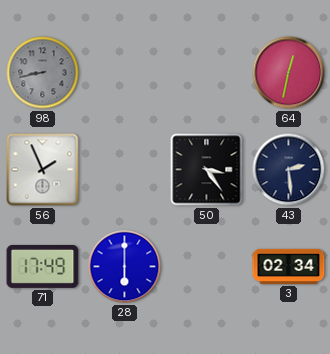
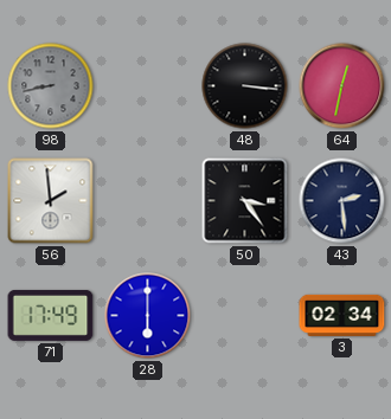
48: none -> 3:16
56: 1:56 -> 1:59
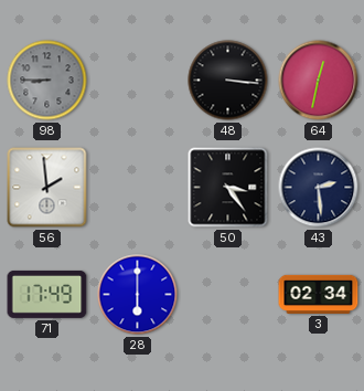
98: 8:43 -> 8:45
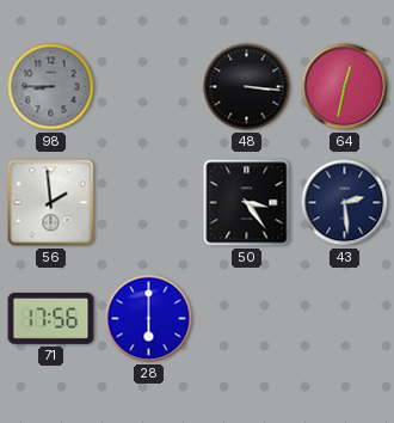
71: 17:49 -> 17:56
3: 02:34 -> none
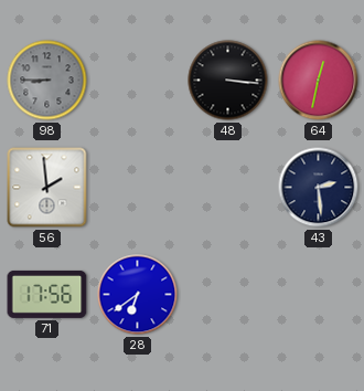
50: 3:24 -> none
28: 6:00 -> 6:39
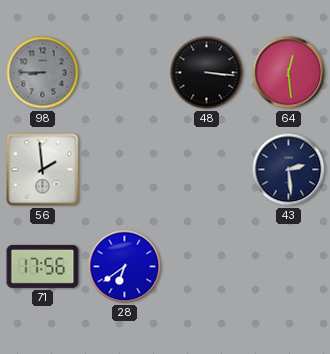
64: 12:32 -> 12:29
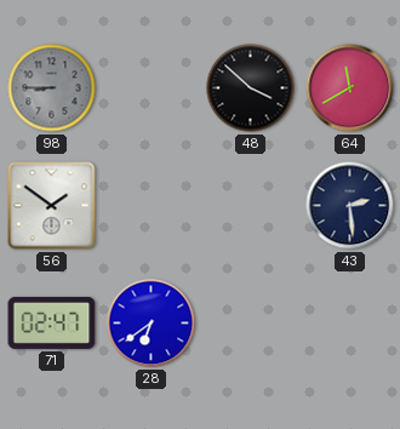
48: 3:16 -> 3:52
64: 12:29 -> 11:40
56: 1:59 -> 1:51
71: 17:56 -> 02:47
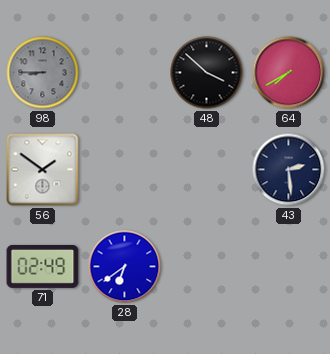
64: 11:40 -> 7:40
71: 02:47 -> 02:49
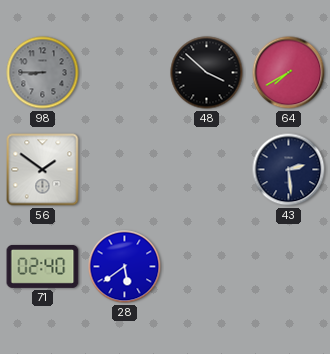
71: 02:49 -> 02:40
28: 6:39 -> 5:39
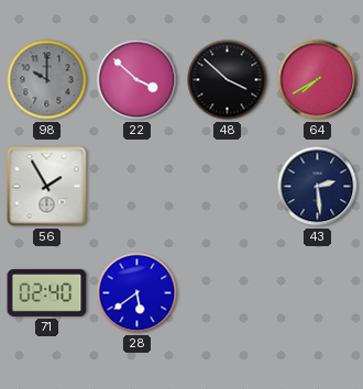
98: 8:45 -> 10:00
22: none -> 3:52
56: 1:51 -> 1:55
